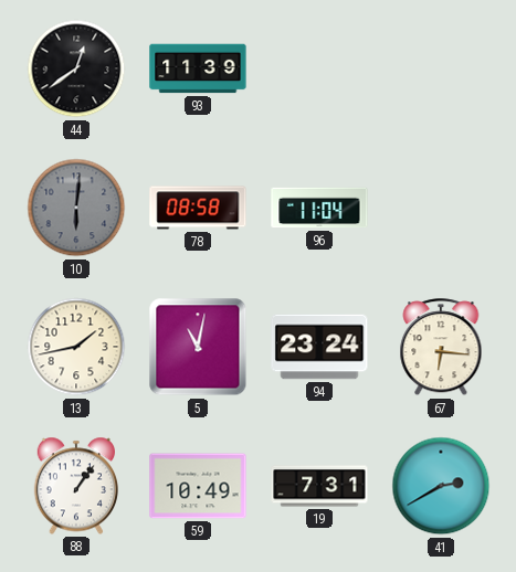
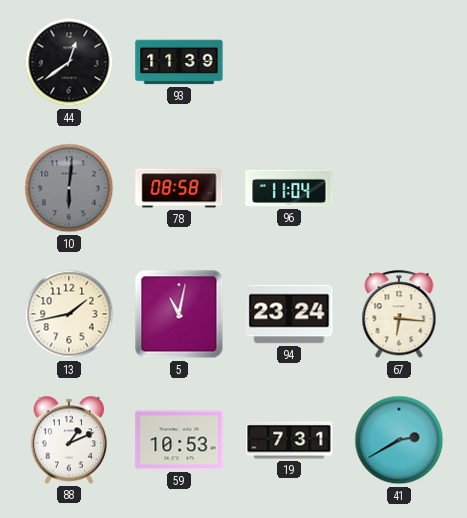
88: 1:06 -> 1:11
59: 10:49 -> 10:53
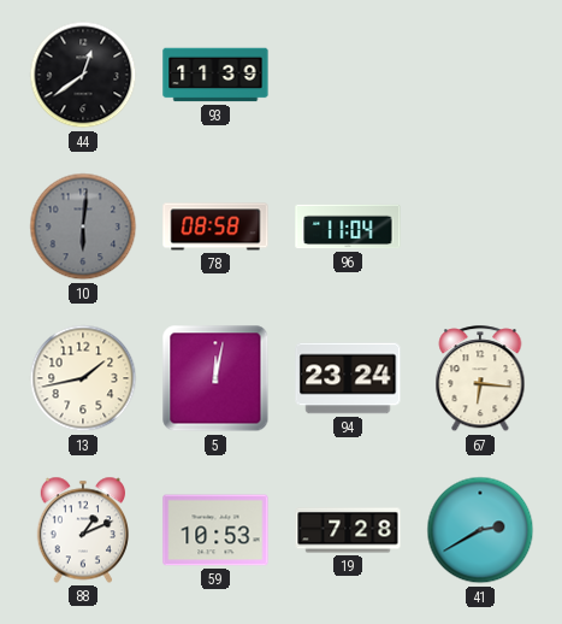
5: 11:02 -> 12:02
19: 7:31 -> 7:28
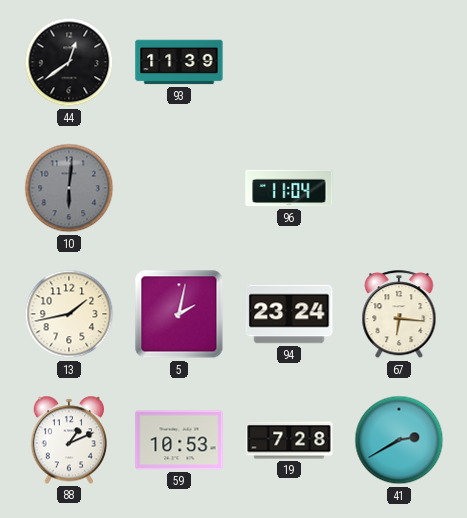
78: 08:58 -> none
5: 12:02 -> 2:02
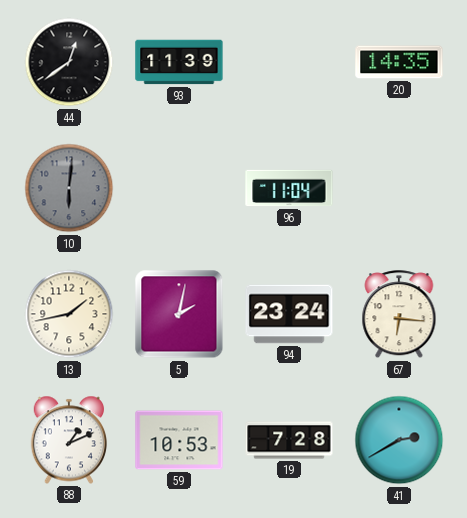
20: none -> 14:35
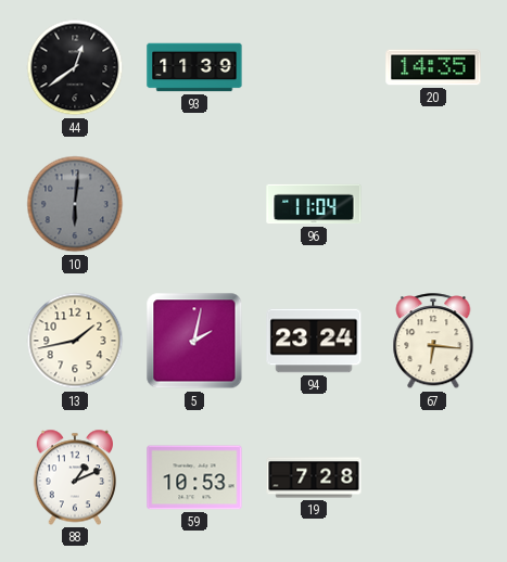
41: 2:40 -> none
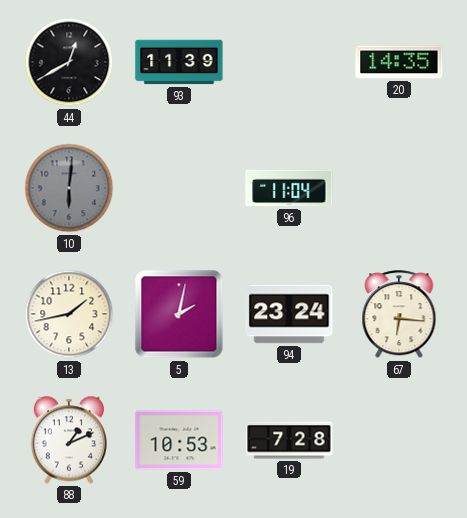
44: 12:39 -> 12:40
